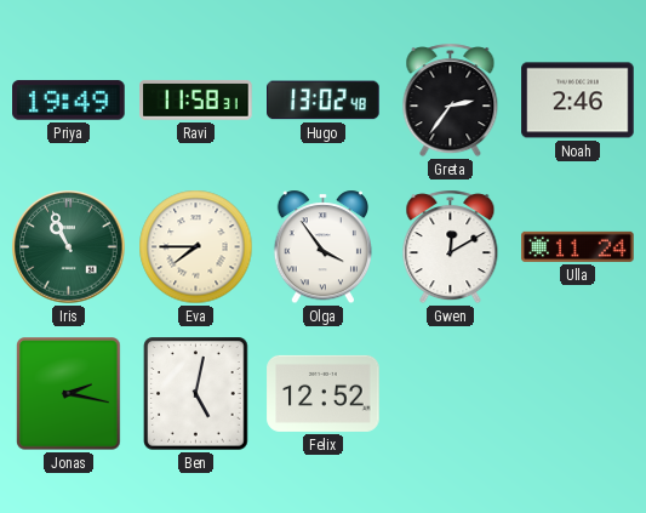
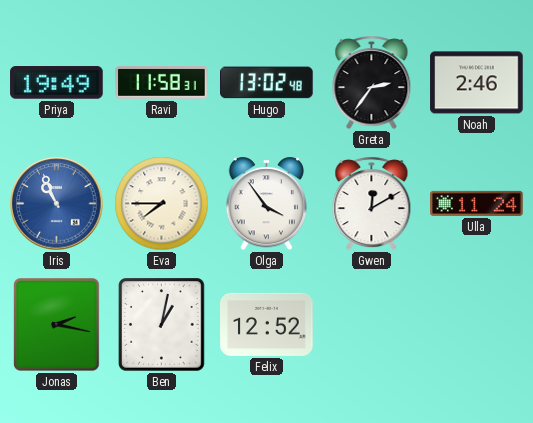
Iris dial: green -> blue
Ben: 5:02 -> 1:02
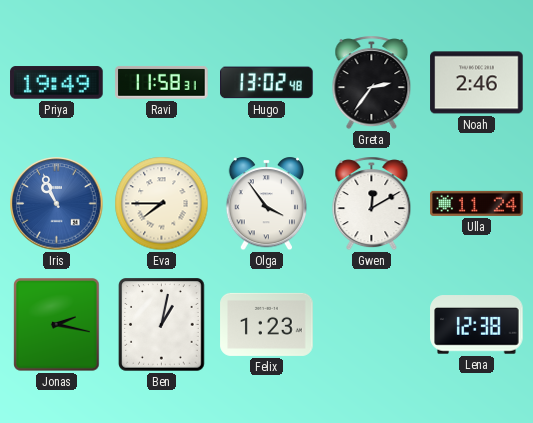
Felix: 12:52 -> 1:23
Lena: none -> 12:38
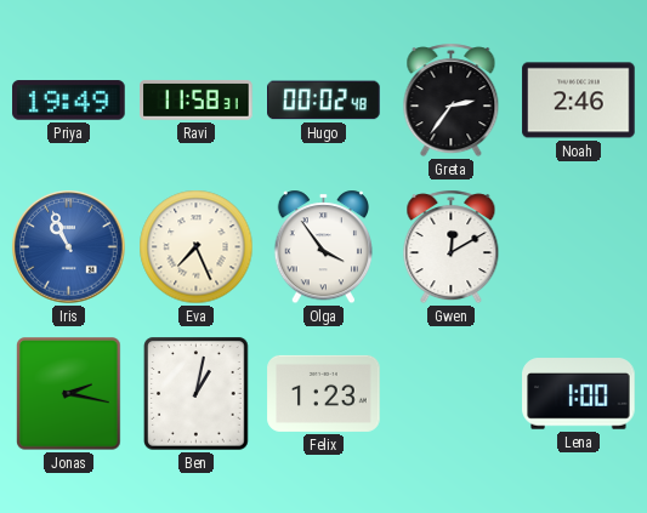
Hugo: 13:02 -> 00:02
Eva: 7:45 -> 7:26
Ulla: 11:24 -> none
Lena: 12:38 -> 1:00
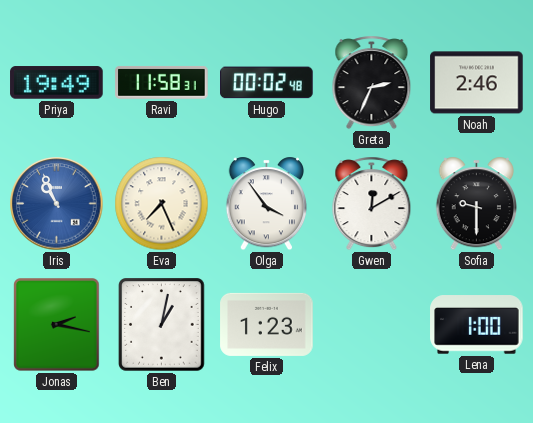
Greta: 2:36 -> 2:34
Sofia: none -> 9:30
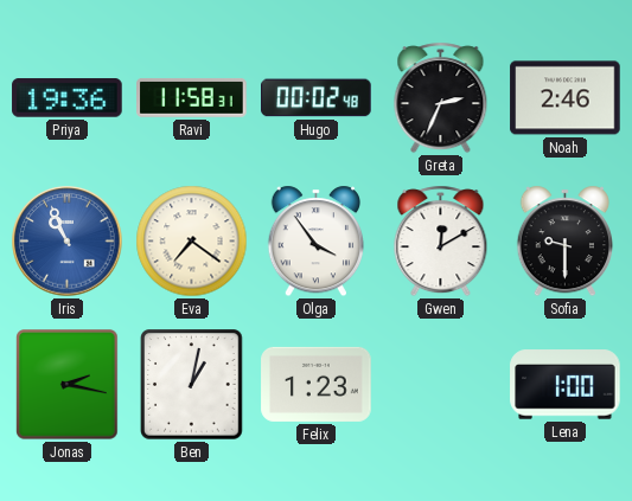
Priya: 19:49 -> 19:36
Eva: 7:26 -> 7:21
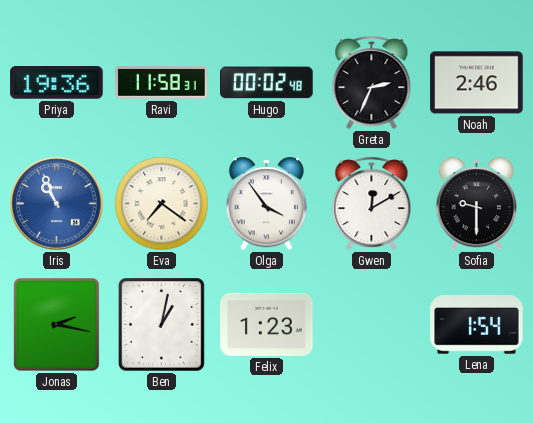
Lena: 1:00 -> 1:54
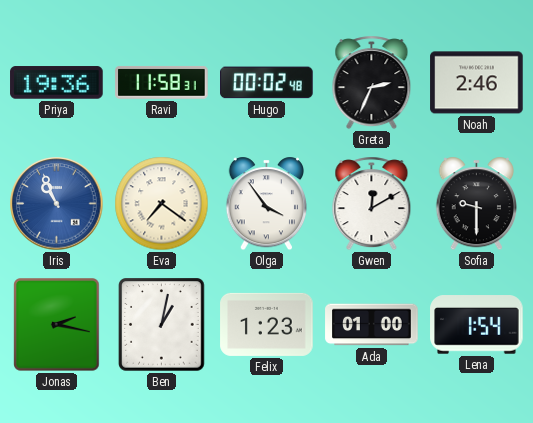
Ada: none -> 01:00
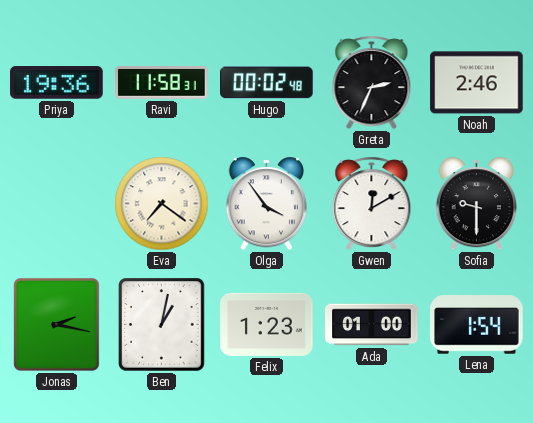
Iris: 10:56 -> none
